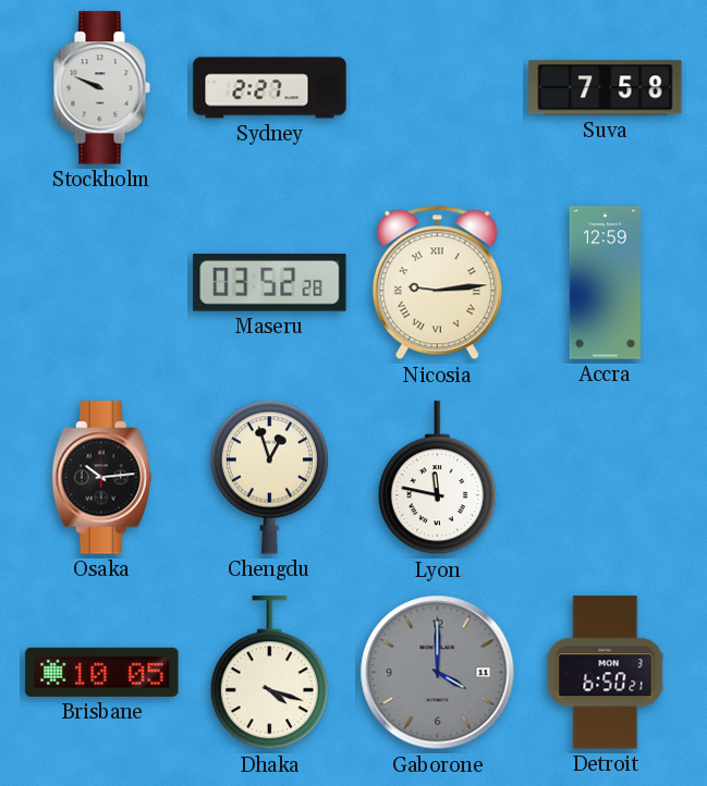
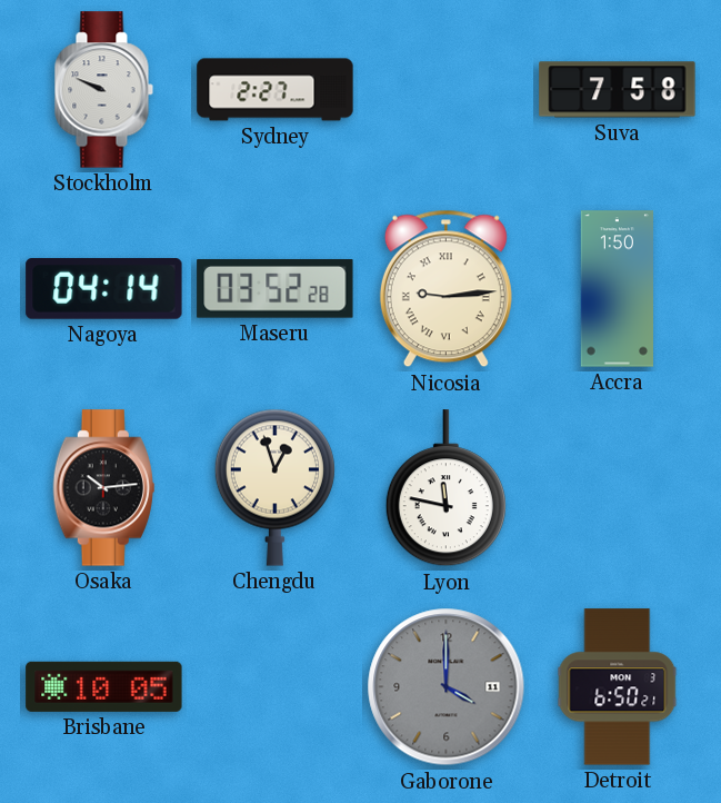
Nagoya: none -> 04:14
Accra: 12:59 -> 1:50
Dhaka: 4:18 -> none
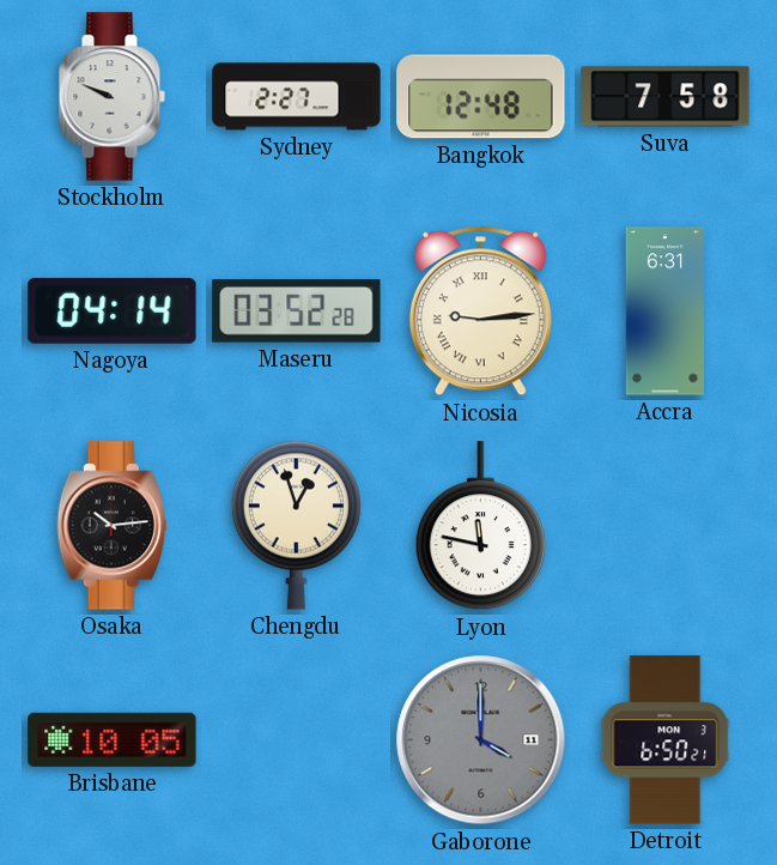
Bangkok: none -> 12:48
Accra: 1:50 -> 6:31
